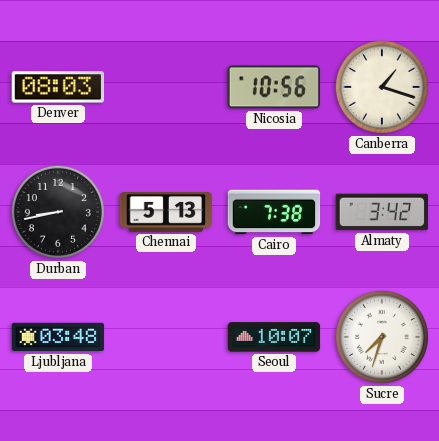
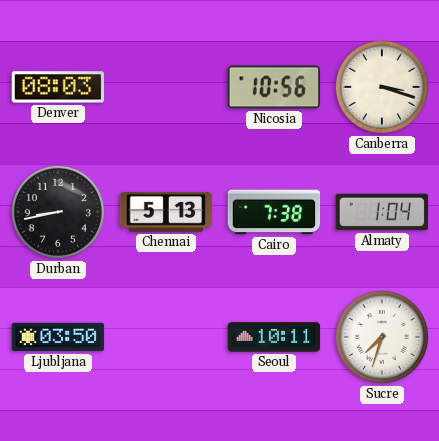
Canberra: 1:18 -> 3:18
Almaty: 3:42 -> 1:04
Ljubljana: 03:48 -> 03:50
Seoul: 10:07 -> 10:11
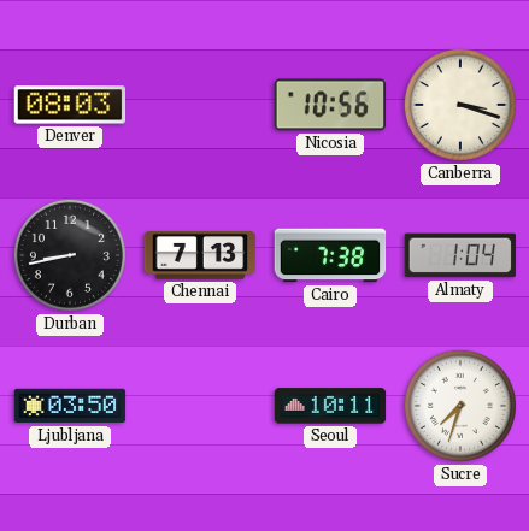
Chennai: 5:13 -> 7:13
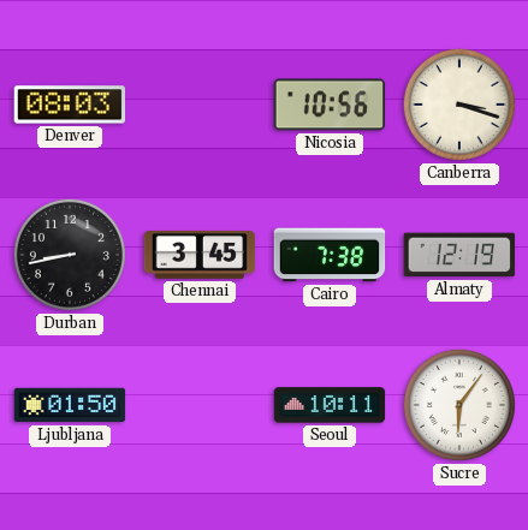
Chennai: 7:13 -> 3:45
Almaty: 1:04 -> 12:19
Ljubljana: 03:50 -> 01:50
Sucre: 7:33 -> 6:06
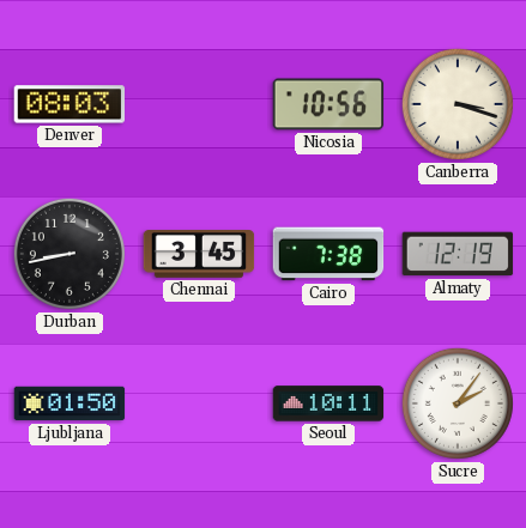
Sucre: 6:06 -> 2:06
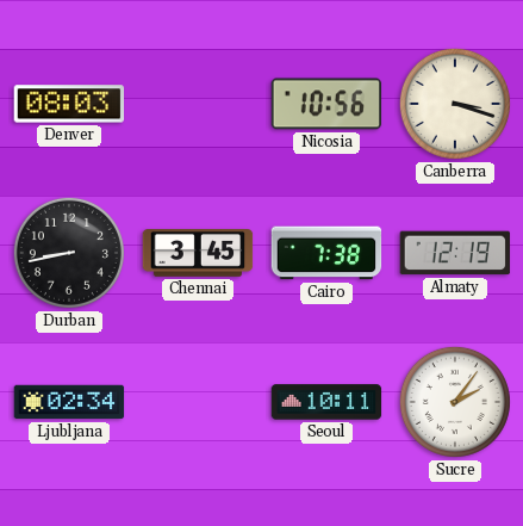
Ljubljana: 01:50 -> 02:34
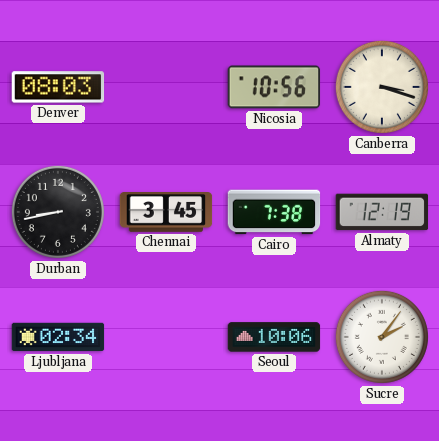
Seoul: 10:11 -> 10:06
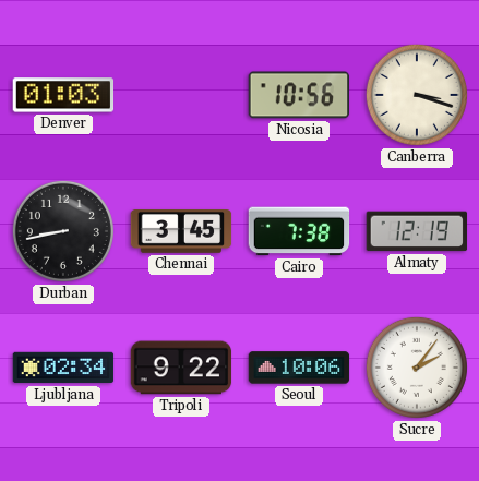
Denver: 08:03 -> 01:03
Tripoli: none -> 9:22
